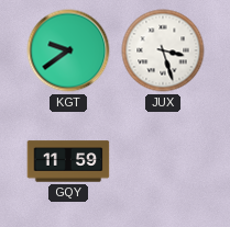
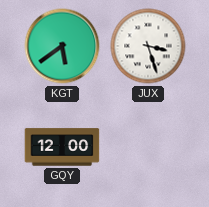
KGT: 9:39 -> 5:39
GQY: 11:59 -> 12:00
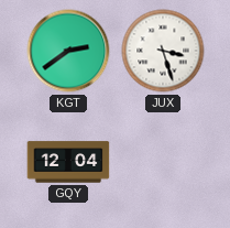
KGT: 5:39 -> 2:39
GQY: 12:00 -> 12:04
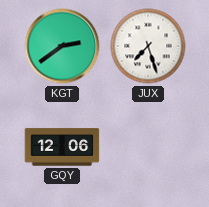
JUX: 3:27 -> 7:27
GQY: 12:04 -> 12:06
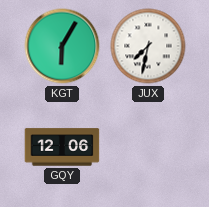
KGT: 2:39 -> 6:05
JUX: 7:27 -> 7:32
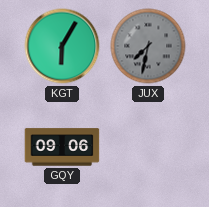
JUX dial: white -> grey
GQY: 12:06 -> 09:06
